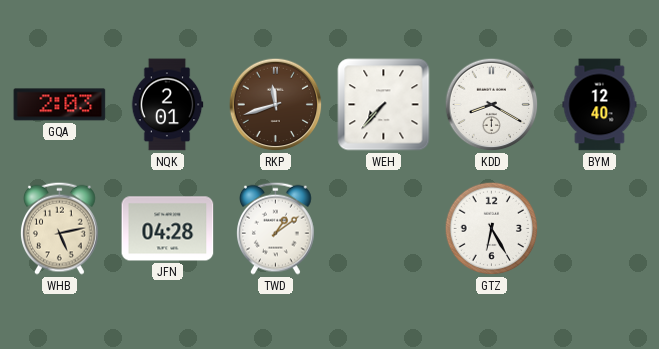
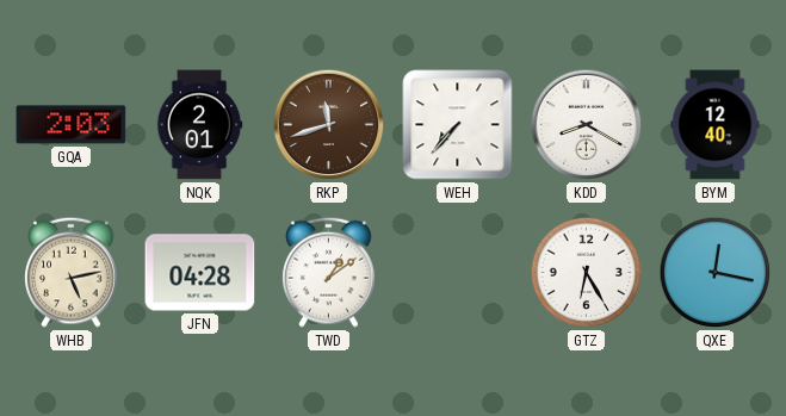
QXE: none -> 12:17
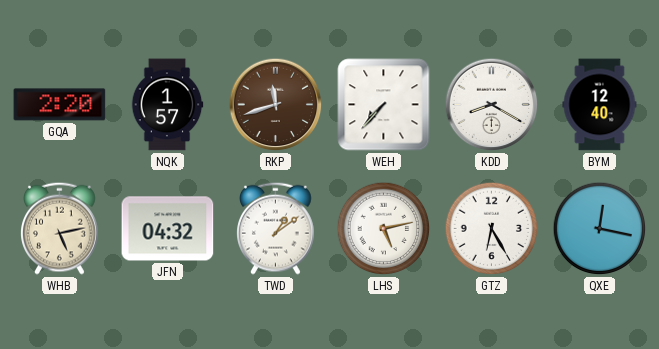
GQA: 2:03 -> 2:20
NQK: 2:01 -> 1:57
JFN: 04:28 -> 04:32
LHS: none -> 5:13
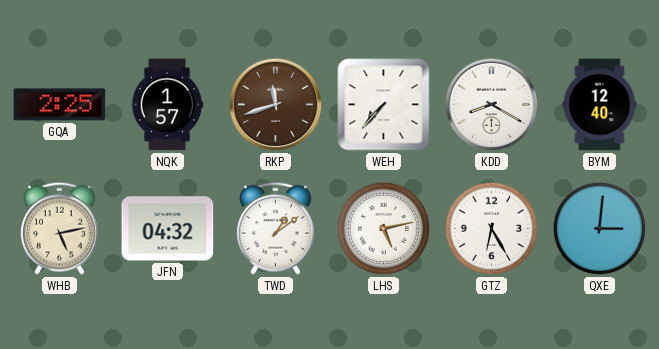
GQA: 2:20 -> 2:25
QXE: 12:17 -> 3:01
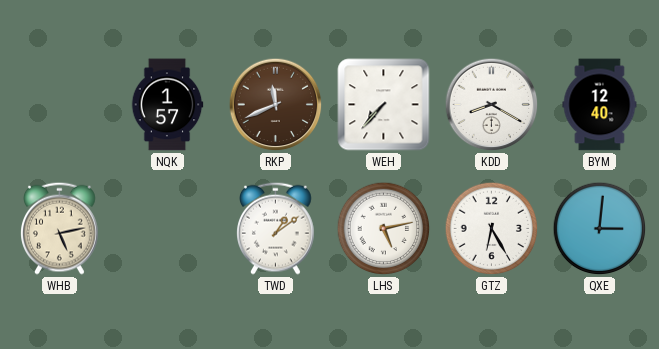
GQA: 2:25 -> none
RKP: 11:42 -> 11:41
JFN: 04:32 -> none
